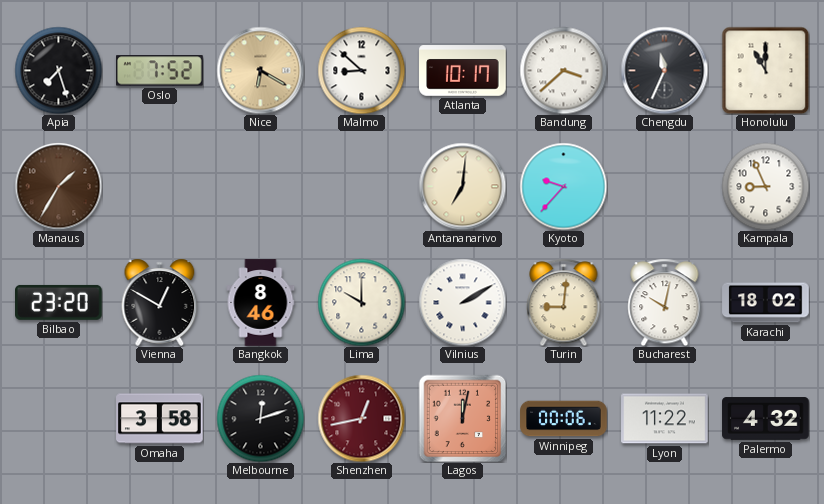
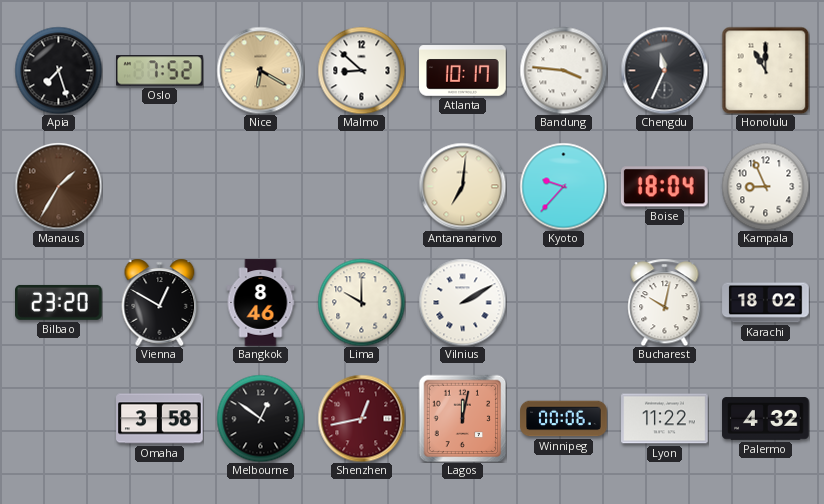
Bandung: 3:38 -> 3:46
Boise: none -> 18:04
Turin: 9:01 -> none
Melbourne: 12:12 -> 12:51
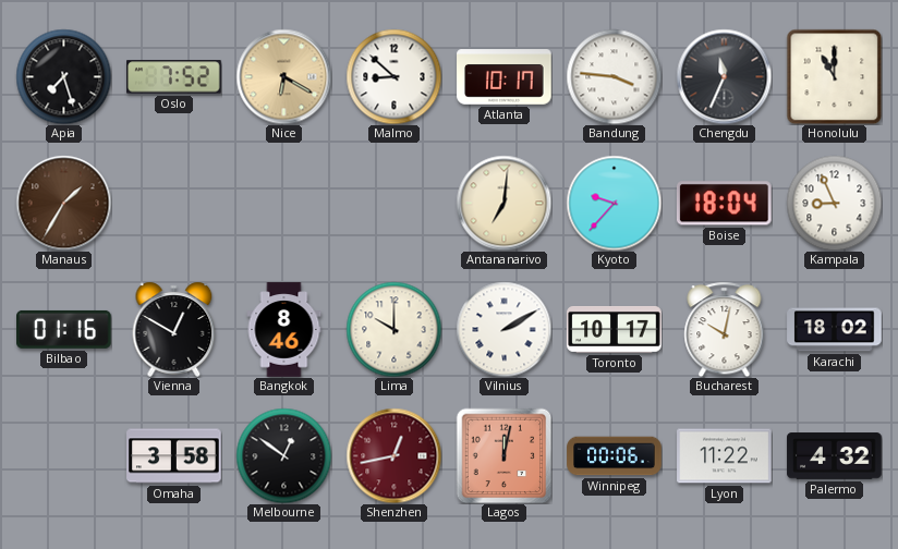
Bilbao: 23:20 -> 01:16
Toronto: none -> 10:17
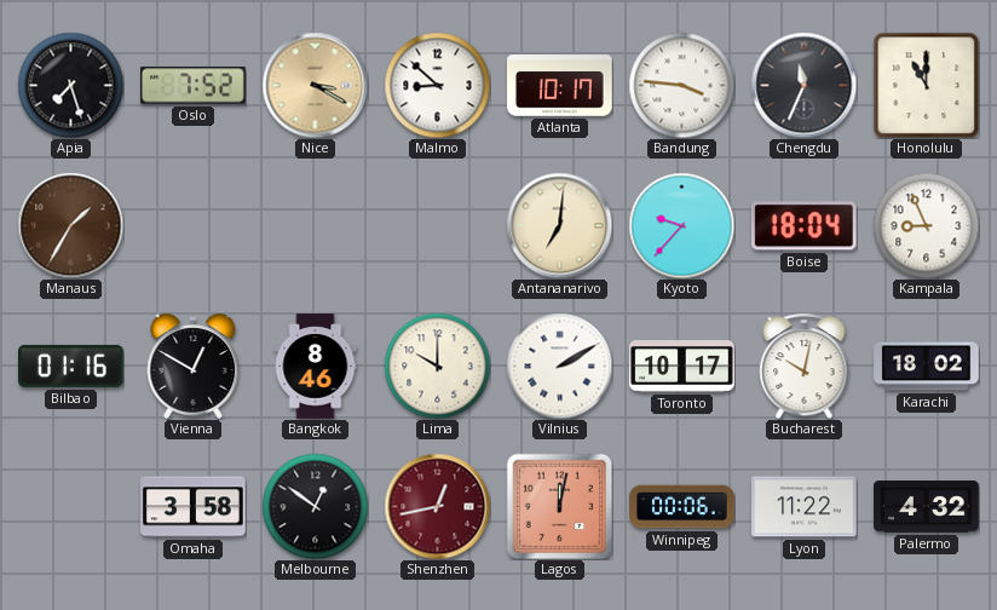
Nice: 6:20 -> 3:20
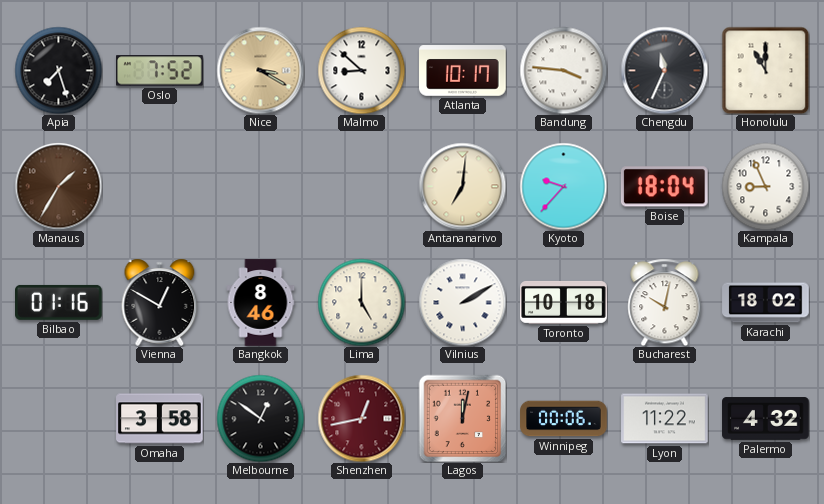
Lima: 10:00 -> 5:00
Toronto: 10:17 -> 10:18
